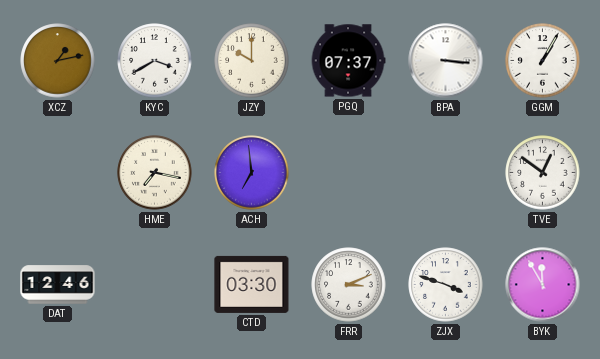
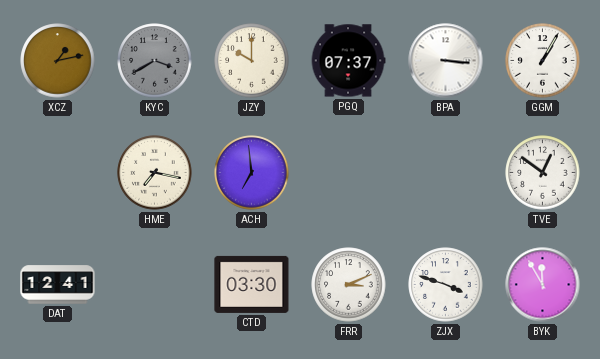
KYC dial: white -> grey
DAT: 12:46 -> 12:41
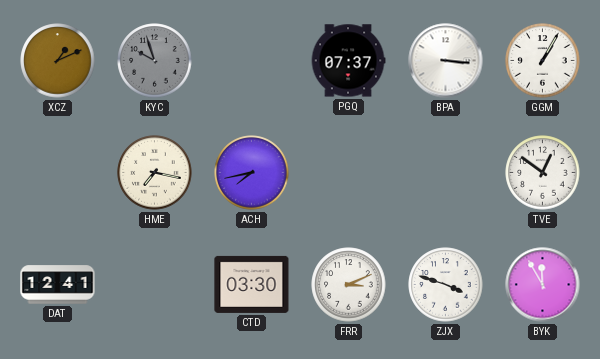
XCZ: 1:13 -> 1:11
KYC: 3:40 -> 9:57
JZY: 10:00 -> none
ACH: 6:59 -> 7:43
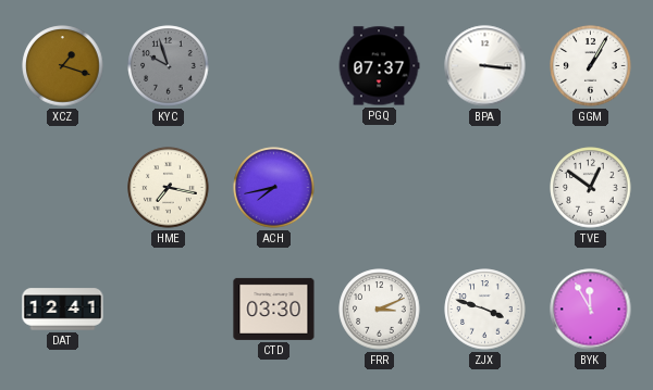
XCZ: 1:11 -> 1:18
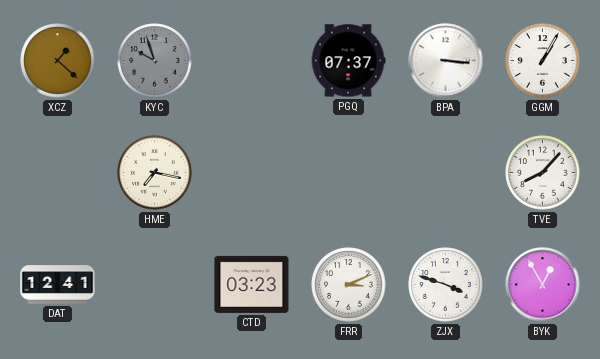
XCZ: 1:18 -> 1:22
ACH: 7:43 -> none
TVE: 12:51 -> 8:07
CTD: 03:30 -> 03:23
BYK: 11:55 -> 12:55
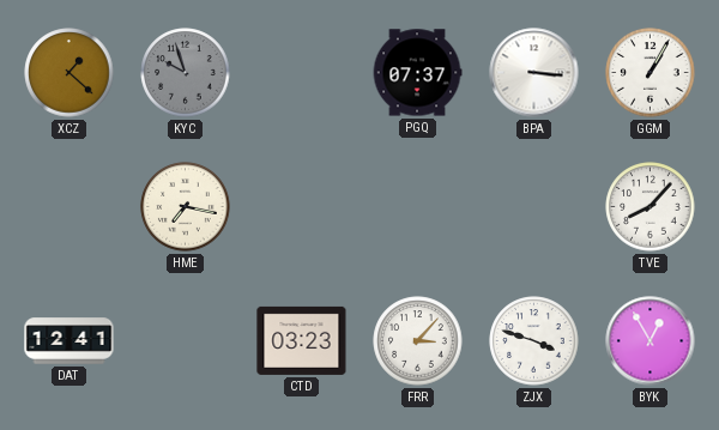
FRR: 3:11 -> 3:07
